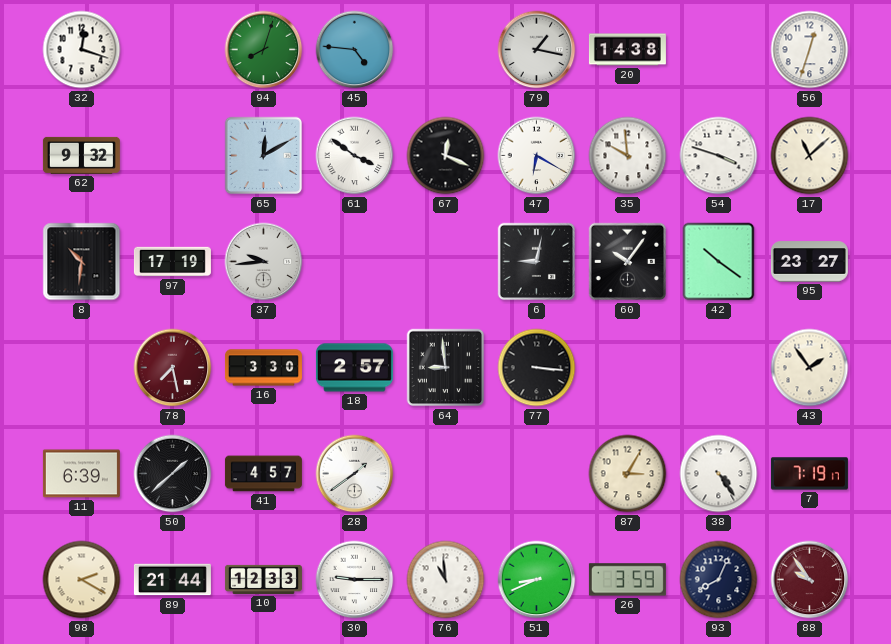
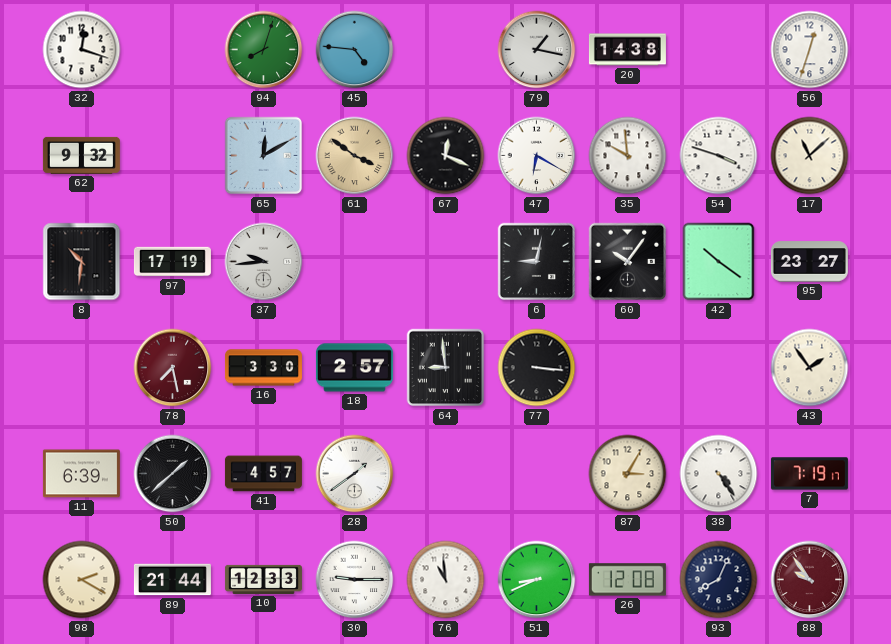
61 dial: white -> champagne
26: 3:59 -> 12:08
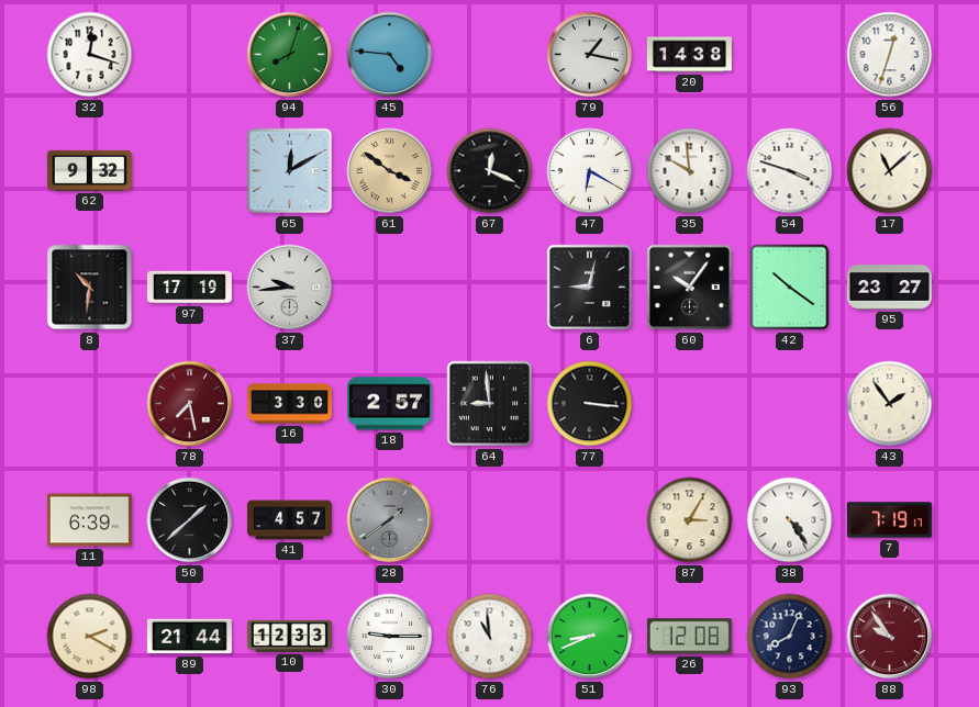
28 dial: white -> grey
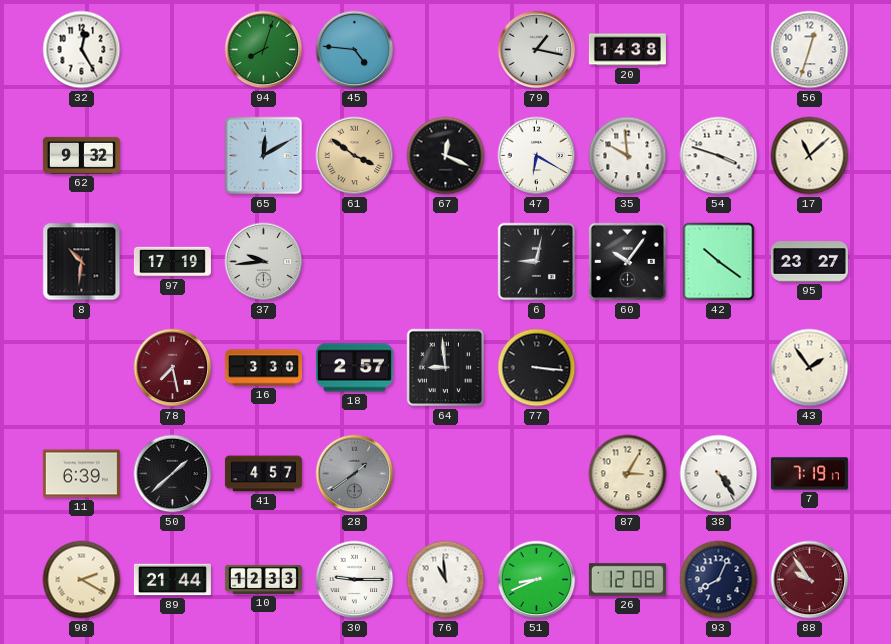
32: 12:18 -> 12:25
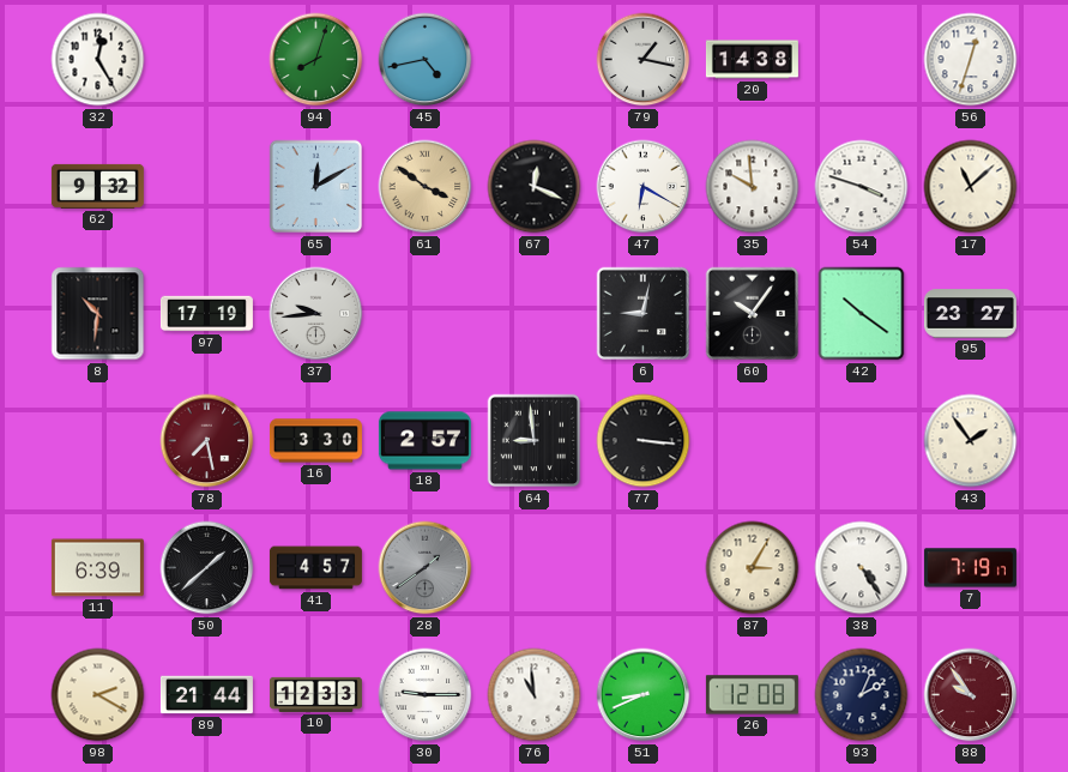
45: 4:46 -> 4:43
93: 8:04 -> 2:04
